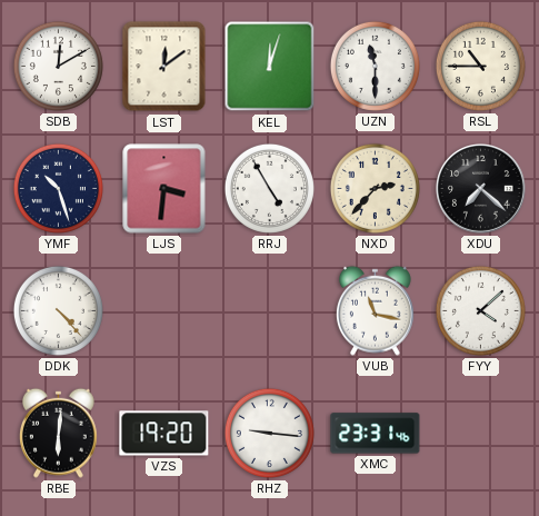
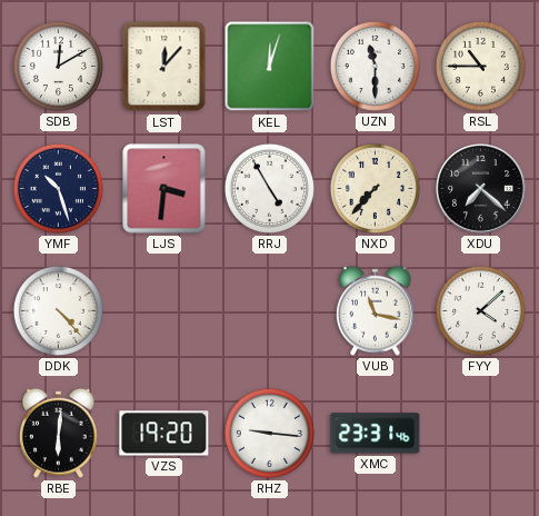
LST: 12:09 -> 12:07
NXD: 2:37 -> 7:37
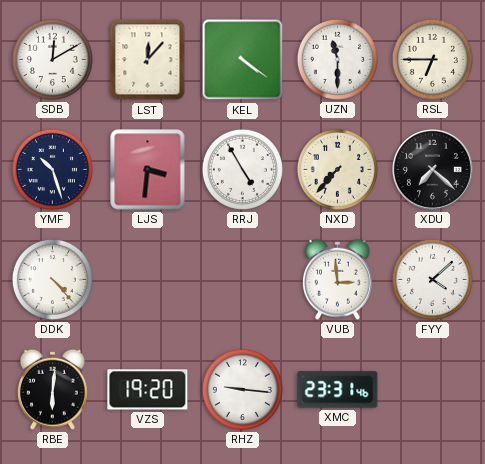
KEL: 12:03 -> 4:21
RSL: 10:45 -> 6:45
VUB: 11:17 -> 2:59
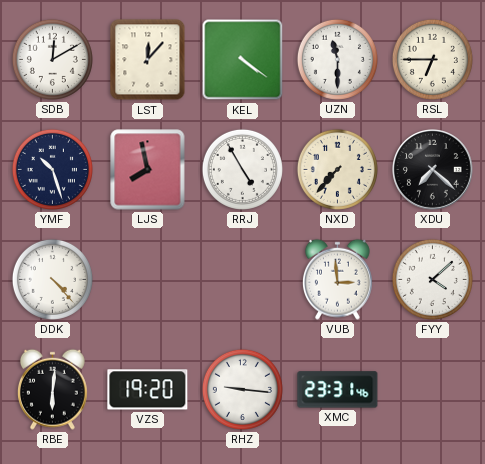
LJS: 3:31 -> 7:58
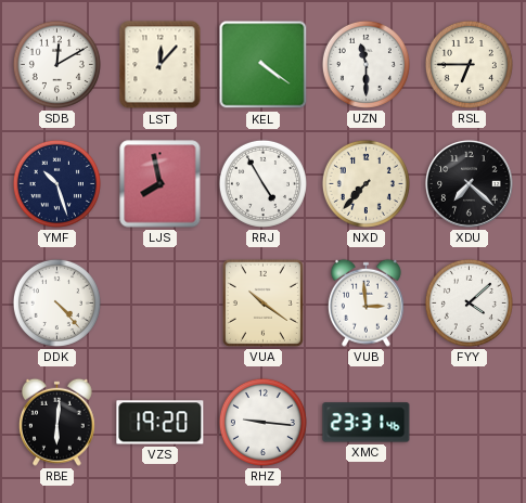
VUA: none -> 10:21
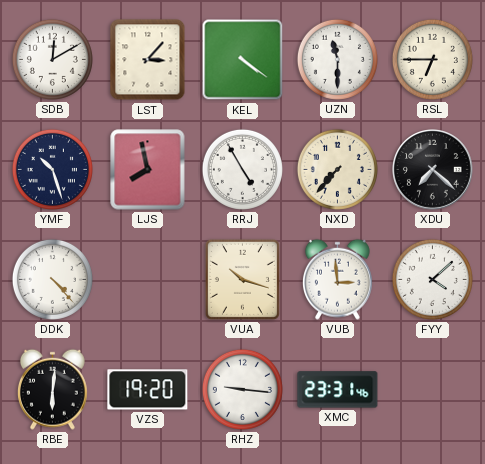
LST: 12:07 -> 3:07
VUA: 10:21 -> 10:18
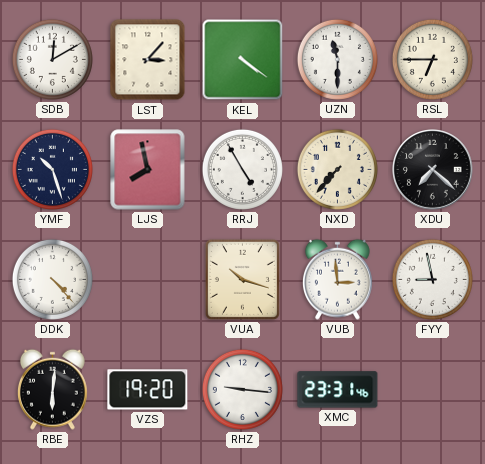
FYY: 4:08 -> 8:58
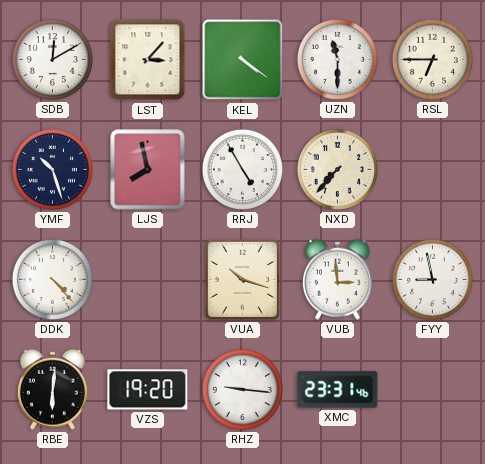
XDU: 7:22 -> none
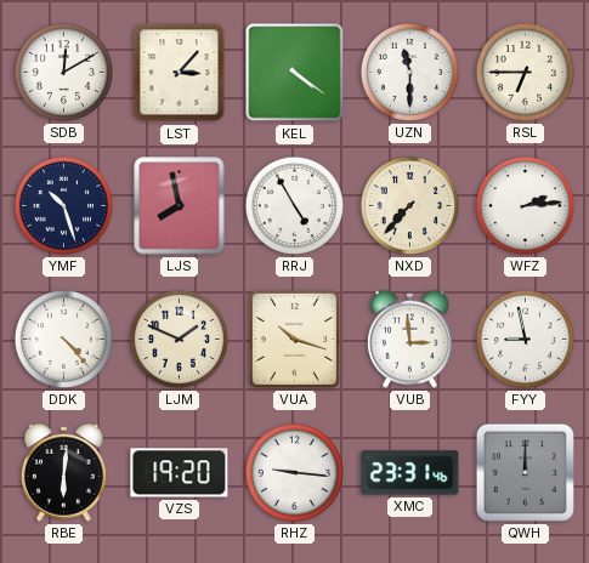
WFZ: none -> 2:14
LJM: none -> 1:49
QWH: none -> 12:00
